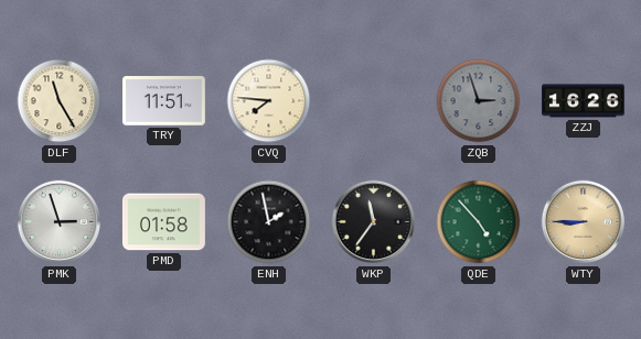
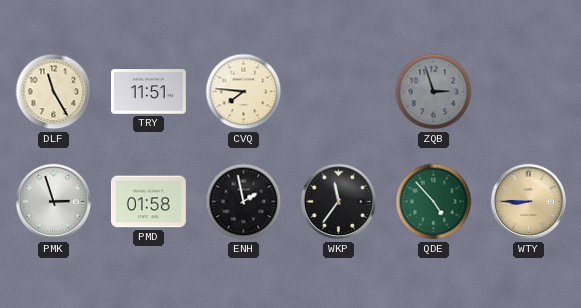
ZZJ: 16:26 -> none
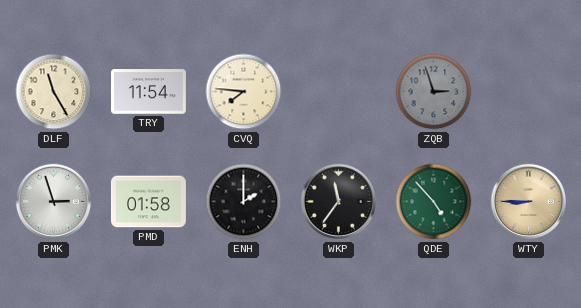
TRY: 11:51 -> 11:54
ENH: 1:58 -> 2:00
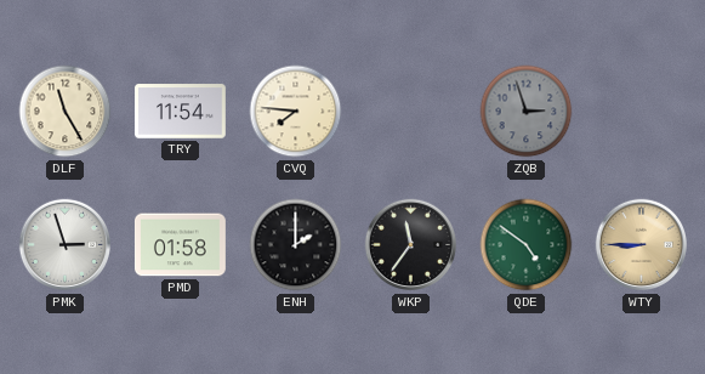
QDE: 4:53 -> 4:51
